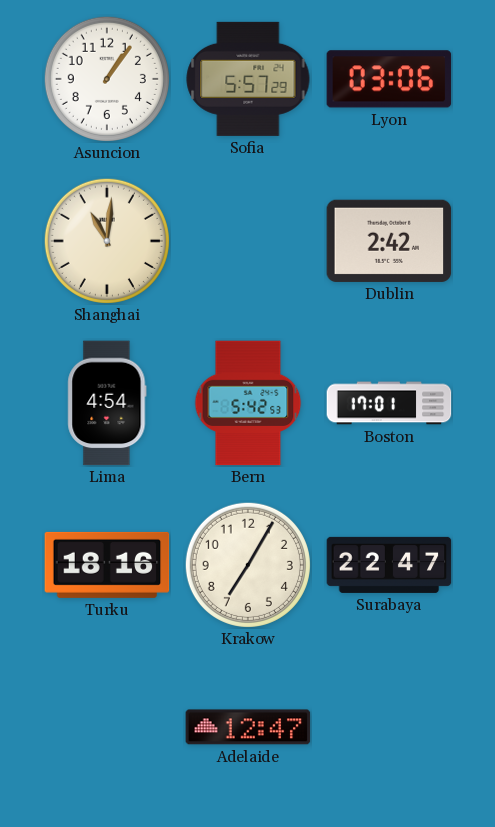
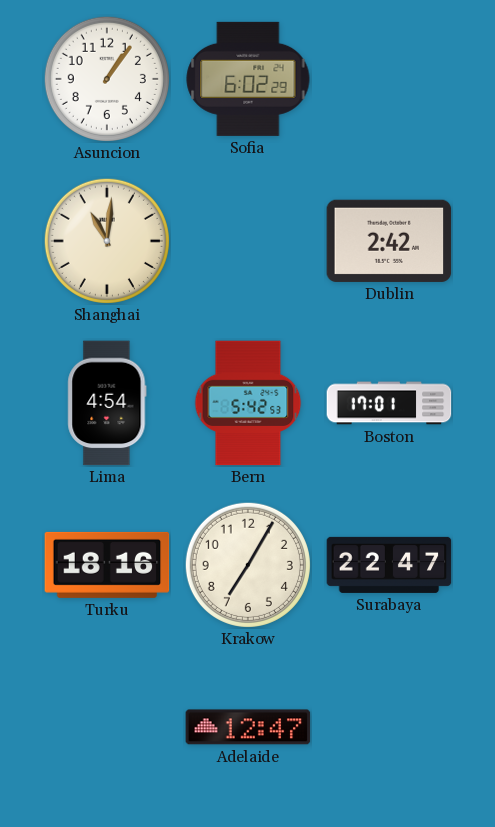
Sofia: 5:57 -> 6:02
Lyon: 03:06 -> none
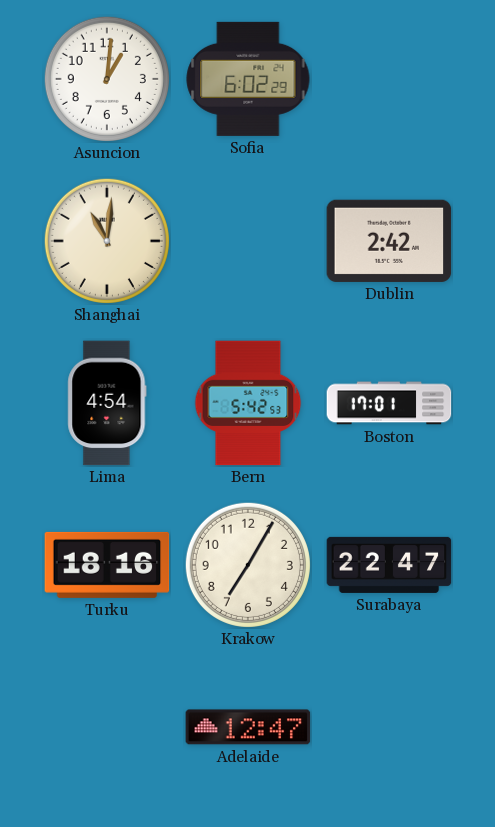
Asuncion: 1:06 -> 1:01
